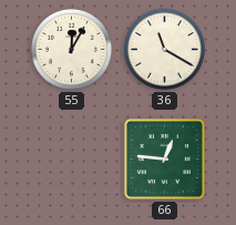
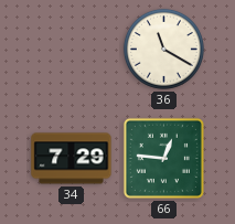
55: 12:05 -> none
34: none -> 7:29
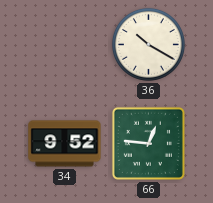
36: 11:20 -> 10:20
34: 7:29 -> 9:52
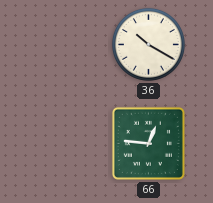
34: 9:52 -> none
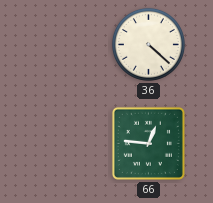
36: 10:20 -> 4:22
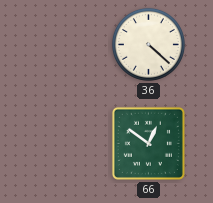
66: 12:46 -> 12:51
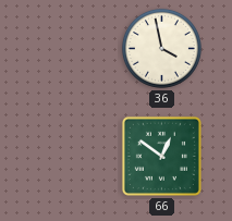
36: 4:22 -> 3:58
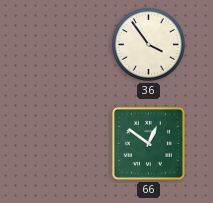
36: 3:58 -> 3:54
